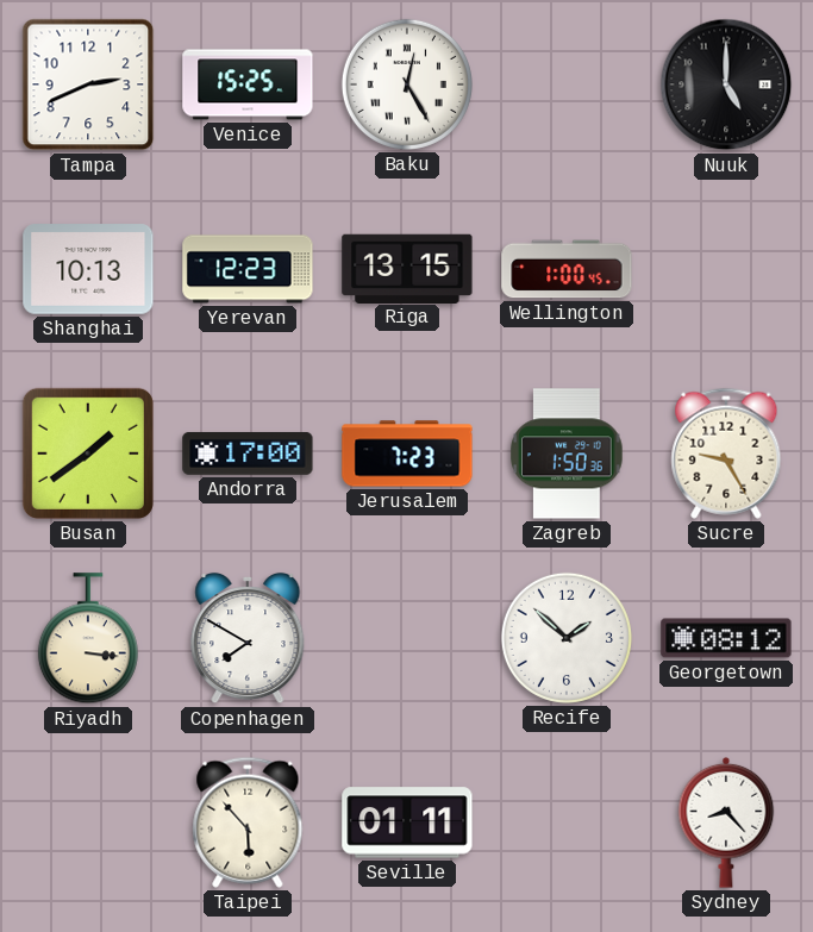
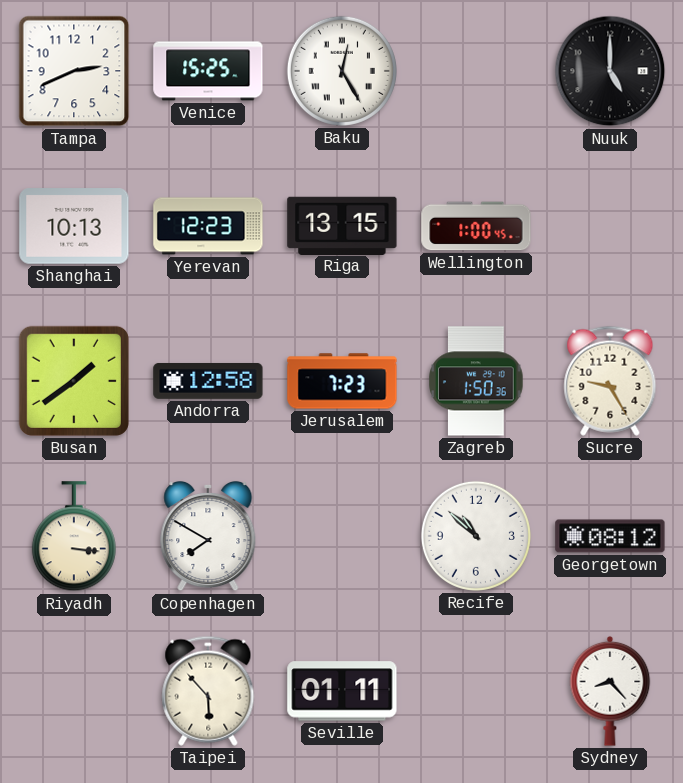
Andorra: 17:00 -> 12:58
Recife: 1:52 -> 10:52
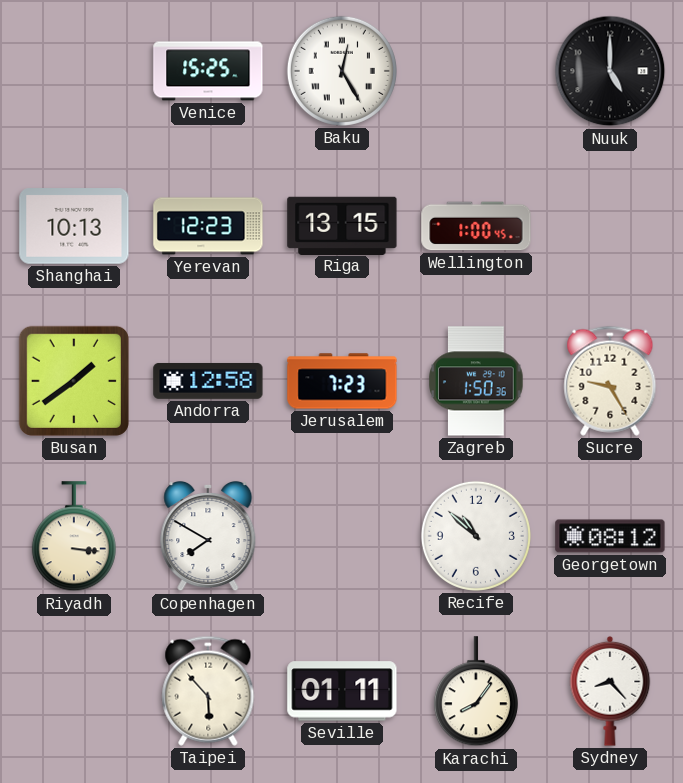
Tampa: 2:41 -> none
Karachi: none -> 8:06
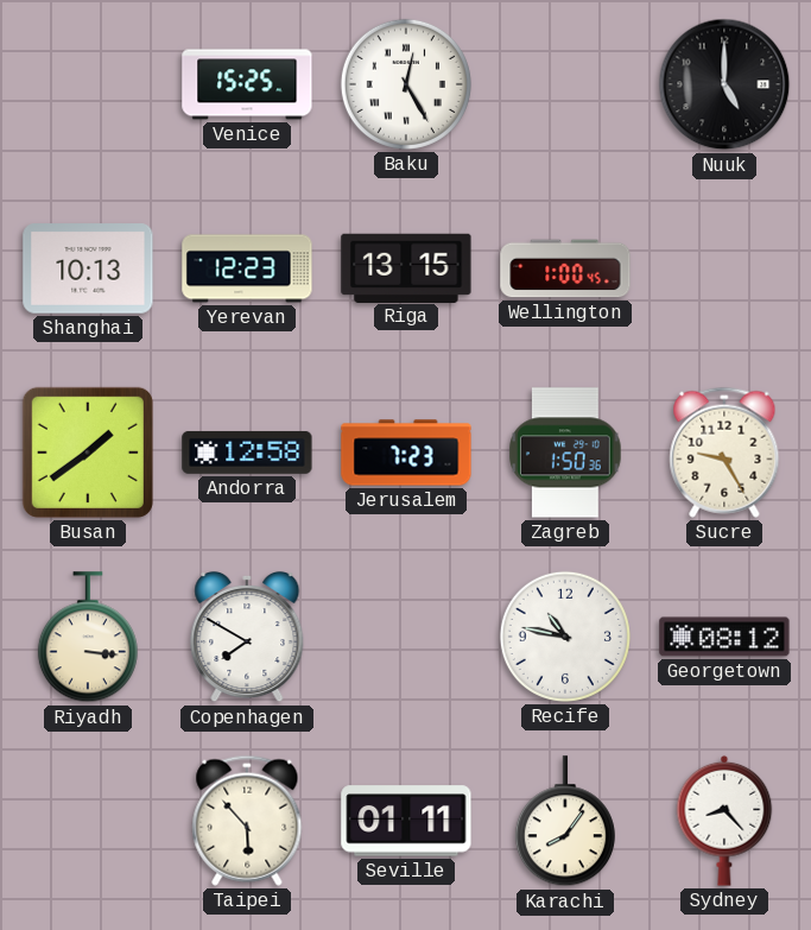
Recife: 10:52 -> 10:47
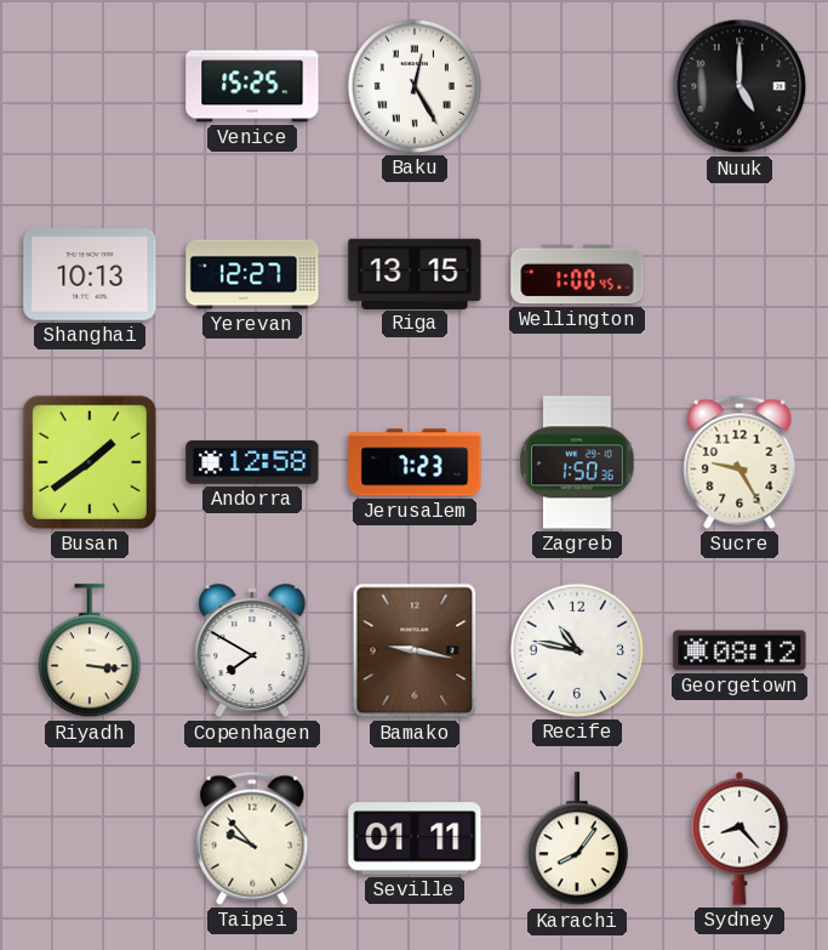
Yerevan: 12:23 -> 12:27
Bamako: none -> 9:17
Taipei: 5:53 -> 9:53
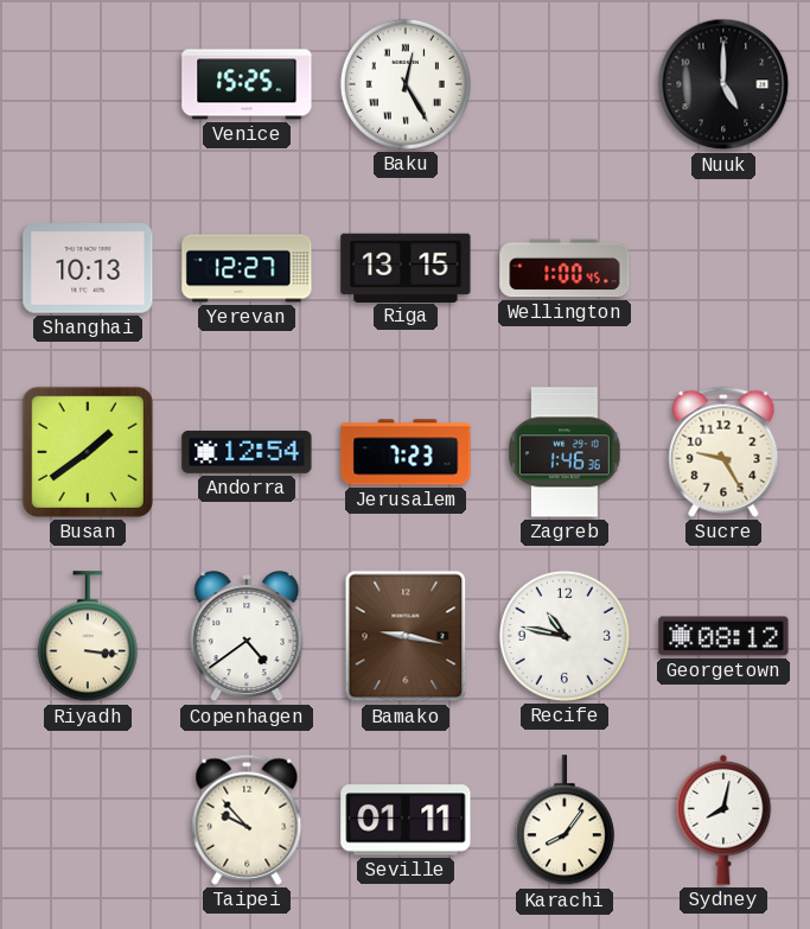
Andorra: 12:58 -> 12:54
Zagreb: 1:50 -> 1:46
Copenhagen: 7:50 -> 4:39
Sydney: 8:23 -> 8:02
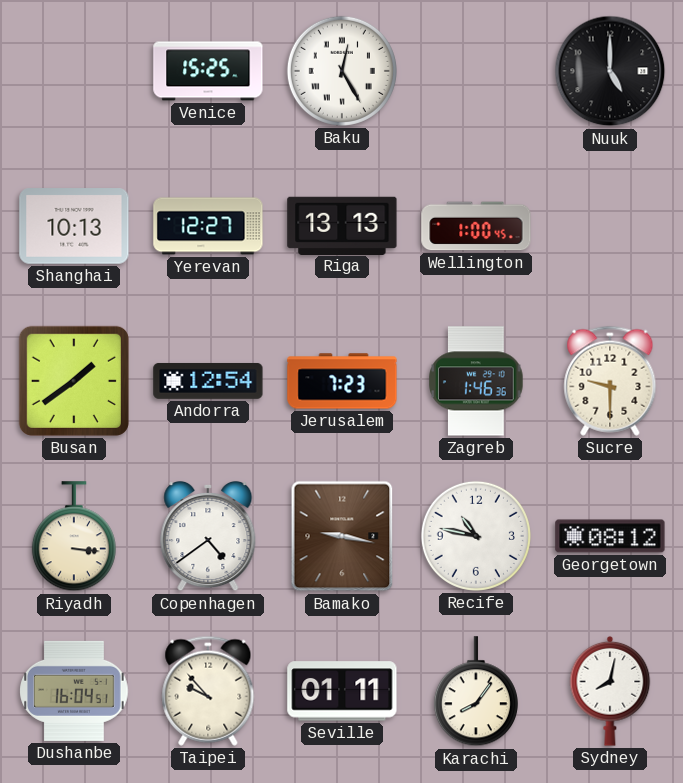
Riga: 13:15 -> 13:13
Sucre: 9:25 -> 9:30
Dushanbe: none -> 16:04
